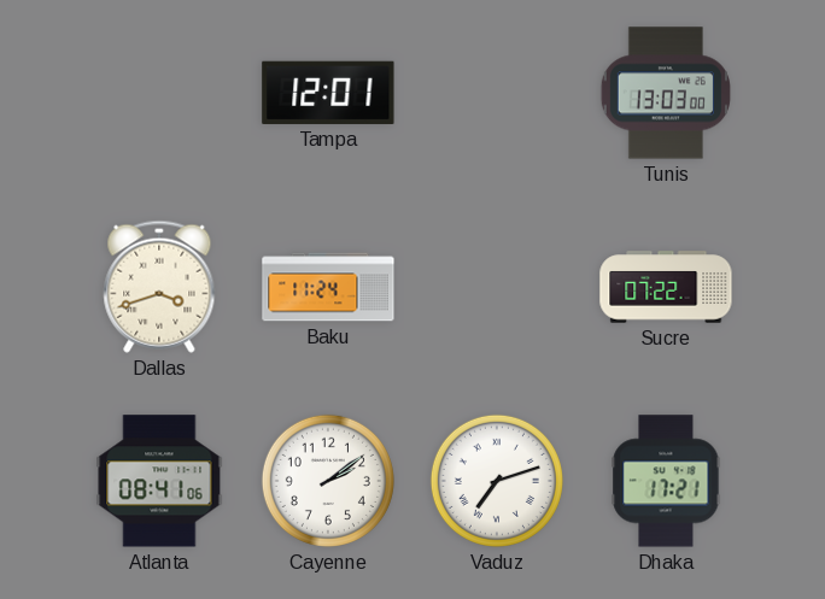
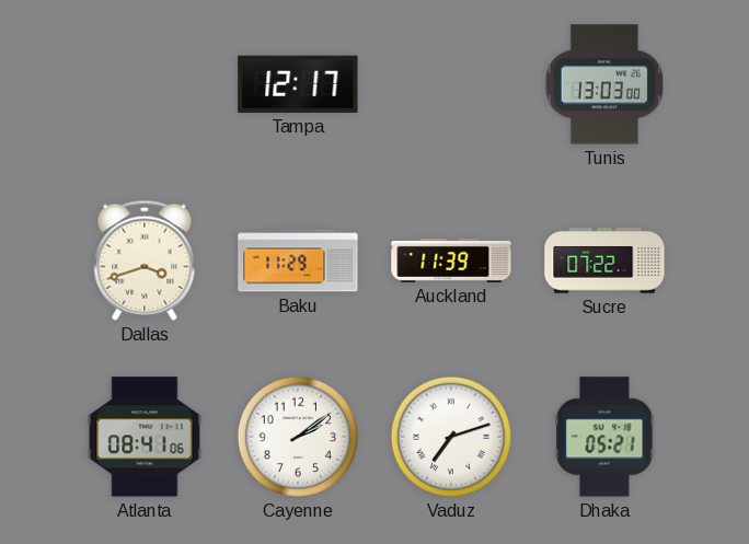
Tampa: 12:01 -> 12:17
Baku: 11:24 -> 11:29
Auckland: none -> 11:39
Dhaka: 17:21 -> 05:21
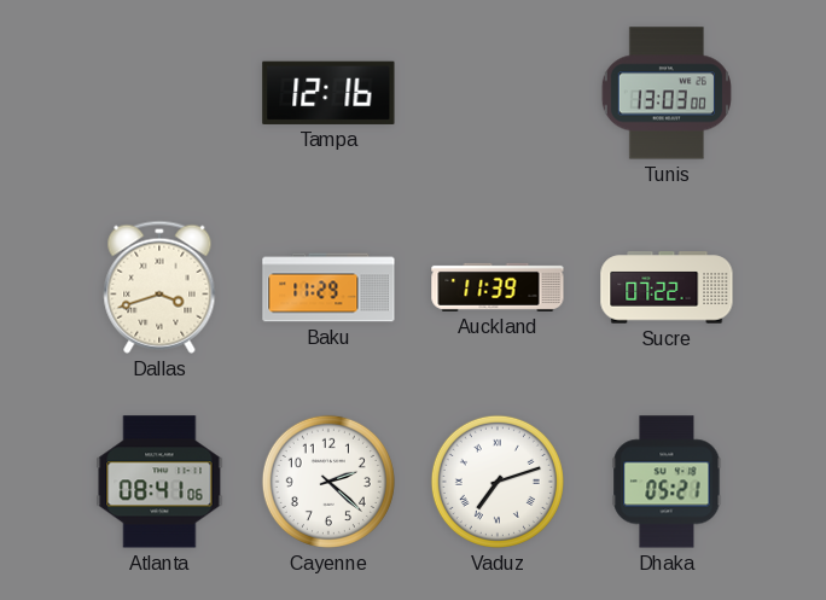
Tampa: 12:17 -> 12:16
Cayenne: 2:09 -> 2:22
